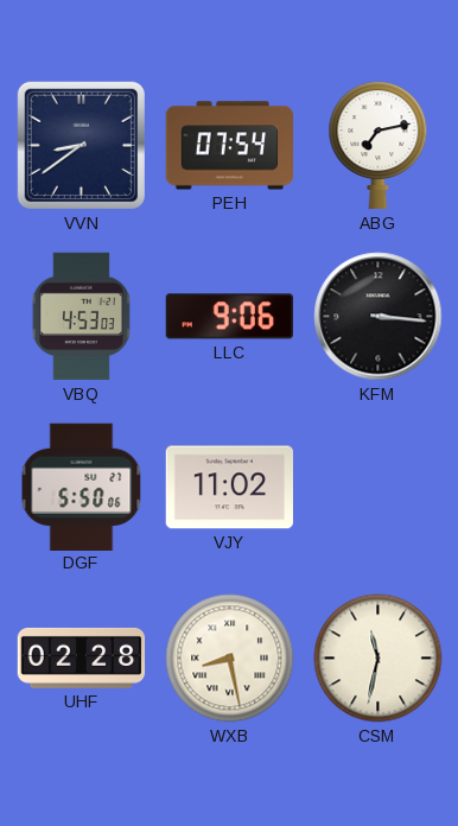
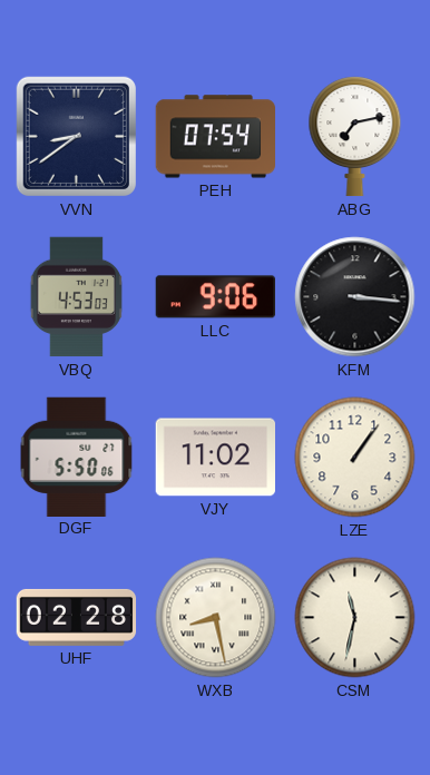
LZE: none -> 1:06
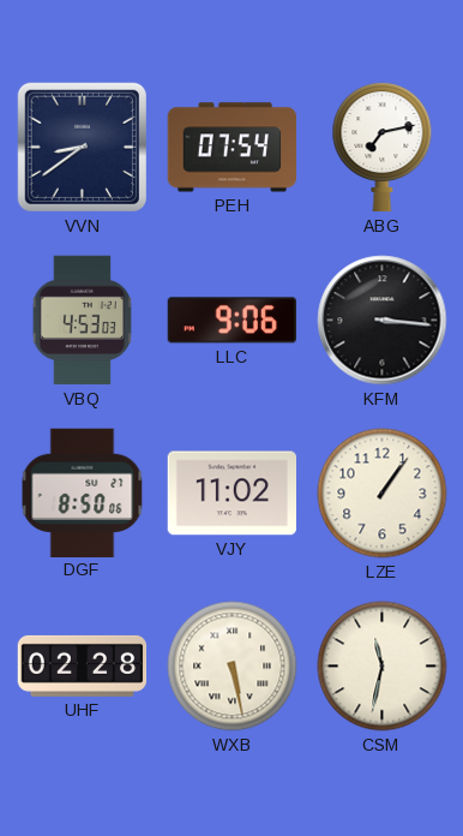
DGF: 5:50 -> 8:50
WXB: 8:28 -> 5:28
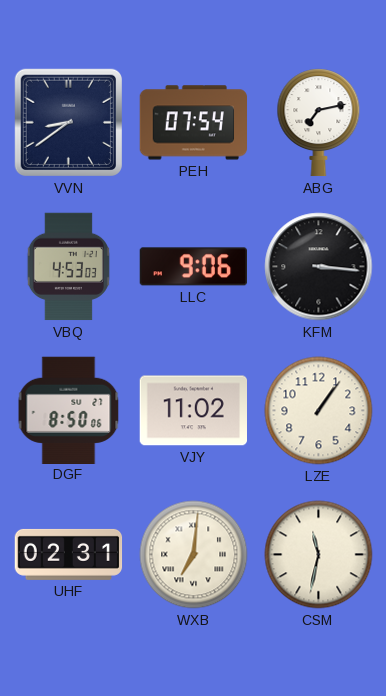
UHF: 02:28 -> 02:31
WXB: 5:28 -> 7:01
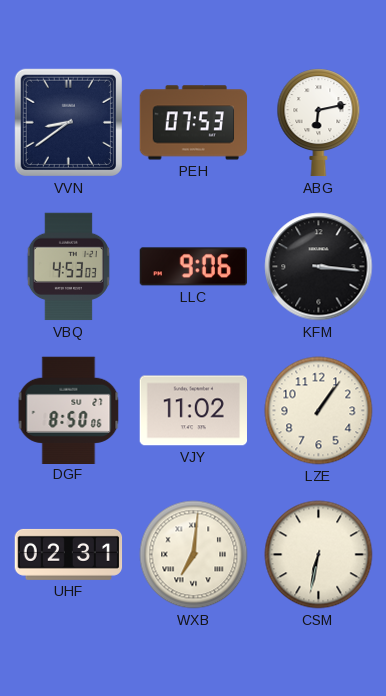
PEH: 07:54 -> 07:53
ABG: 7:13 -> 6:13
CSM: 11:32 -> 6:32
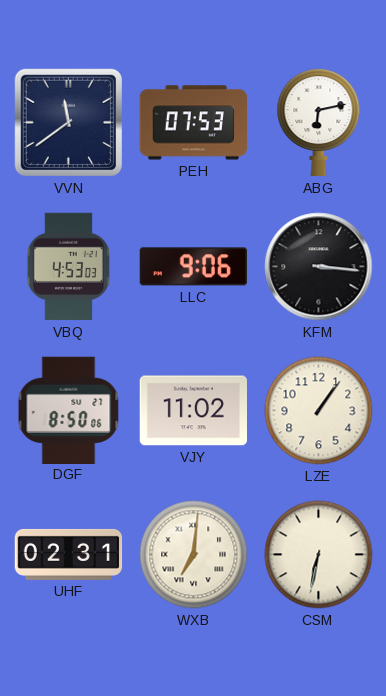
VVN: 8:39 -> 11:39
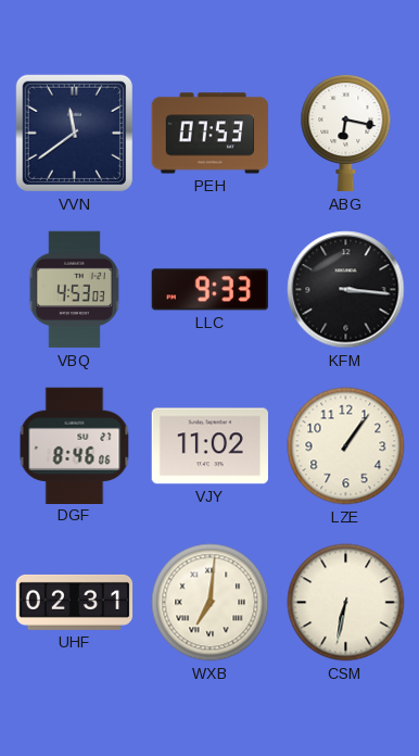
ABG: 6:13 -> 6:17
LLC: 9:06 -> 9:33
DGF: 8:50 -> 8:46
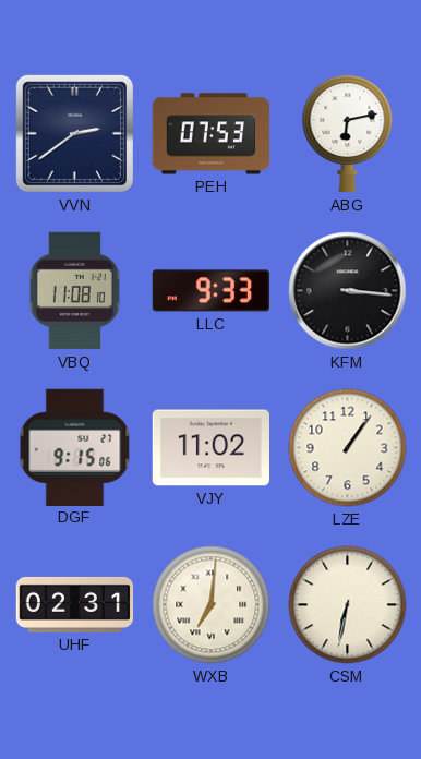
VVN: 11:39 -> 2:39
ABG: 6:17 -> 6:13
VBQ: 4:53 -> 11:08
DGF: 8:46 -> 9:15
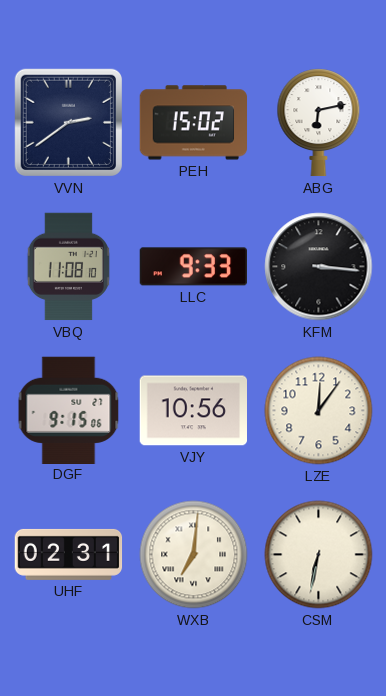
PEH: 07:53 -> 15:02
VJY: 11:02 -> 10:56
LZE: 1:06 -> 12:06
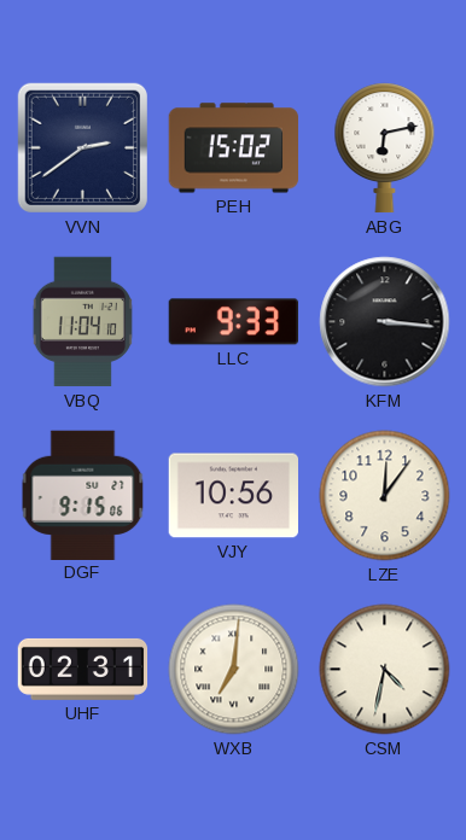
VBQ: 11:08 -> 11:04
CSM: 6:32 -> 4:32
